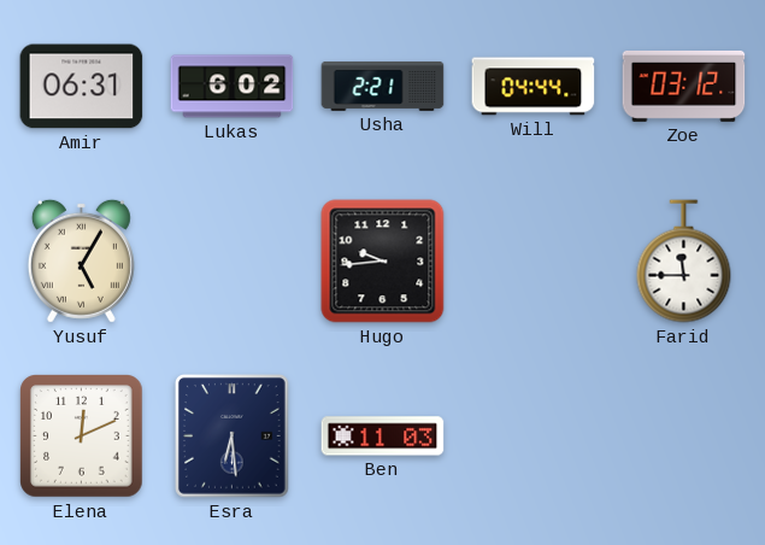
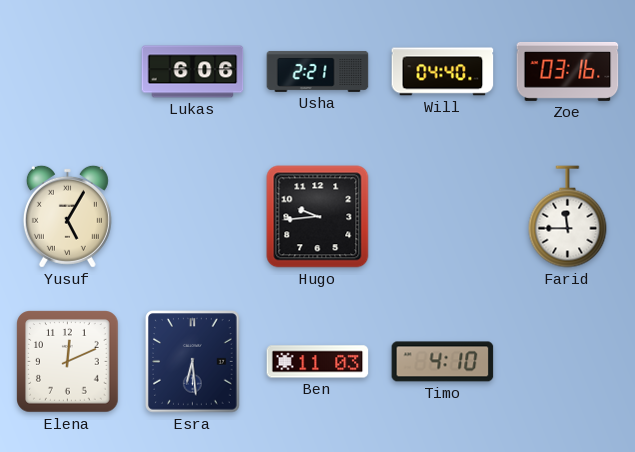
Amir: 06:31 -> none
Lukas: 6:02 -> 6:06
Will: 04:44 -> 04:40
Zoe: 03:12 -> 03:16
Timo: none -> 4:10
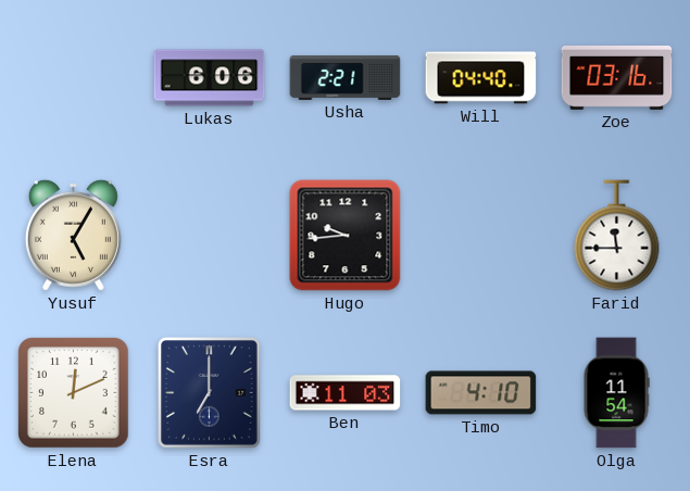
Esra: 6:29 -> 7:00
Olga: none -> 11:54
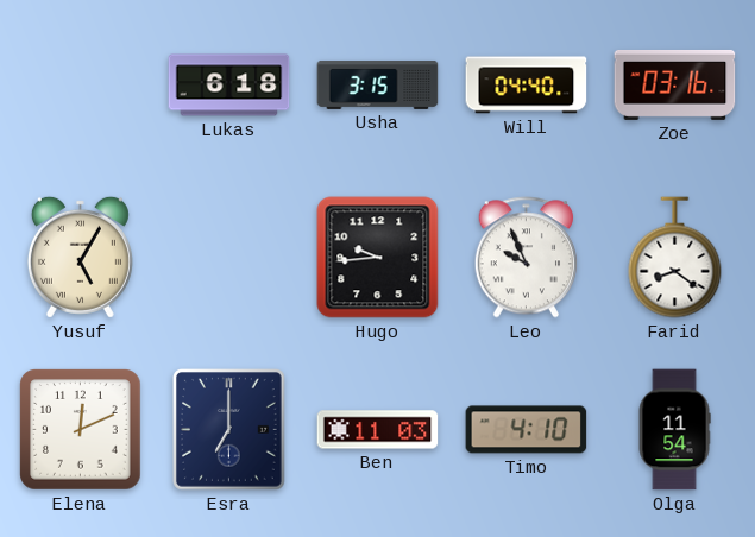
Lukas: 6:06 -> 6:18
Usha: 2:21 -> 3:15
Leo: none -> 9:56
Farid: 11:45 -> 8:21
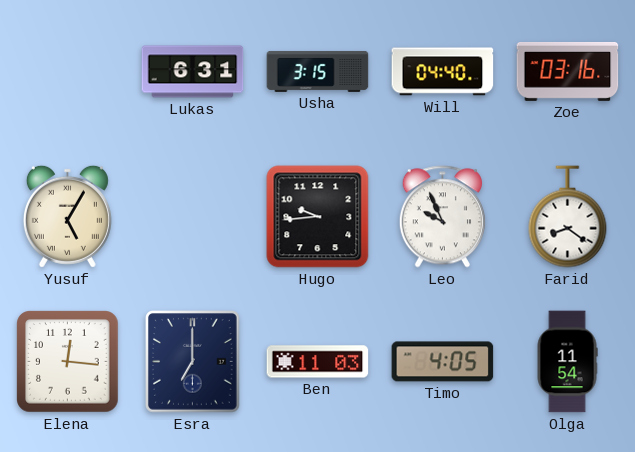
Lukas: 6:18 -> 6:31
Elena: 12:11 -> 12:16
Timo: 4:10 -> 4:05
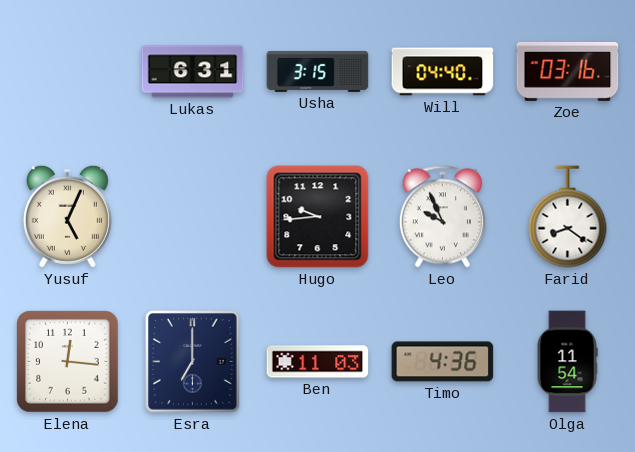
Yusuf: 5:05 -> 5:04
Timo: 4:05 -> 4:36
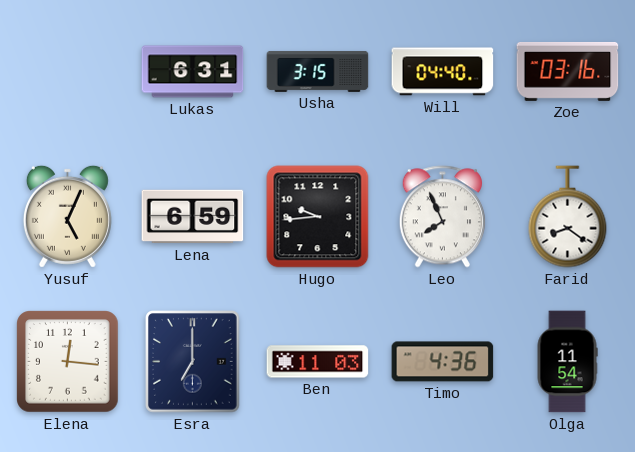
Lena: none -> 6:59
Leo: 9:56 -> 7:56
